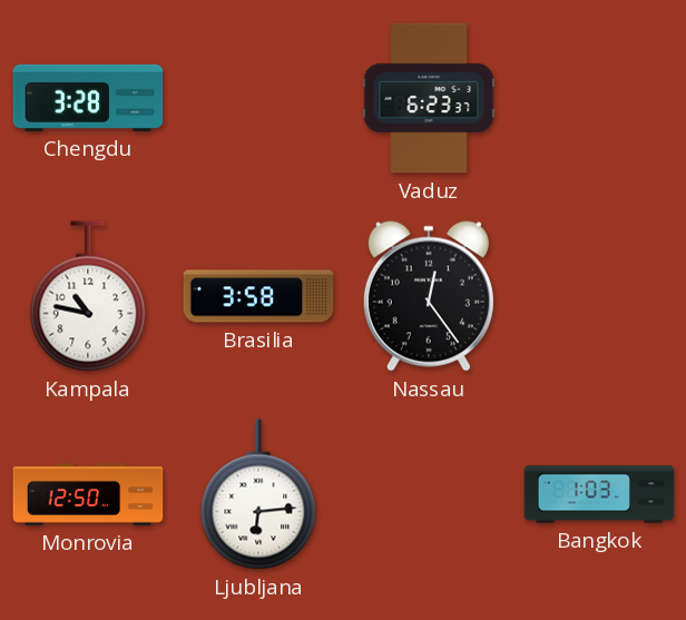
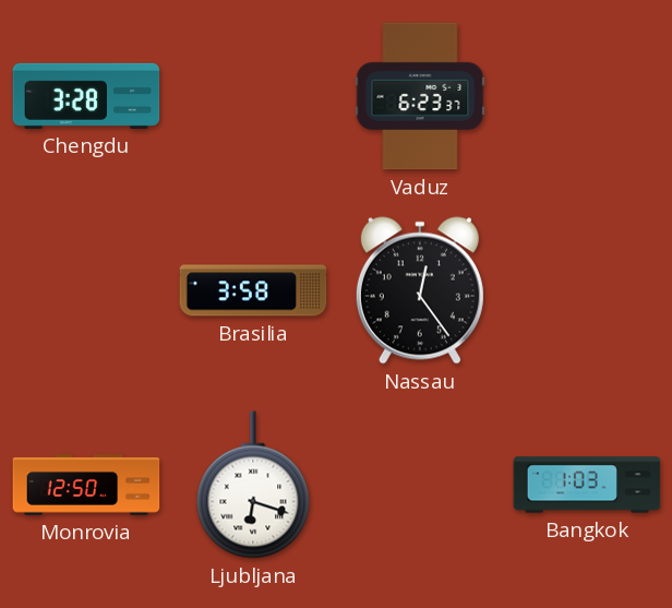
Kampala: 10:47 -> none
Ljubljana: 6:14 -> 6:18
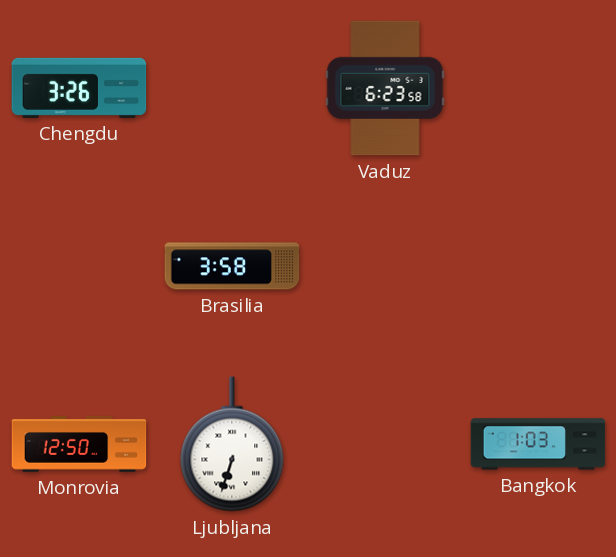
Chengdu: 3:28 -> 3:26
Vaduz: 6:23:37 -> 6:23:58
Nassau: 12:24 -> none
Ljubljana: 6:18 -> 6:33
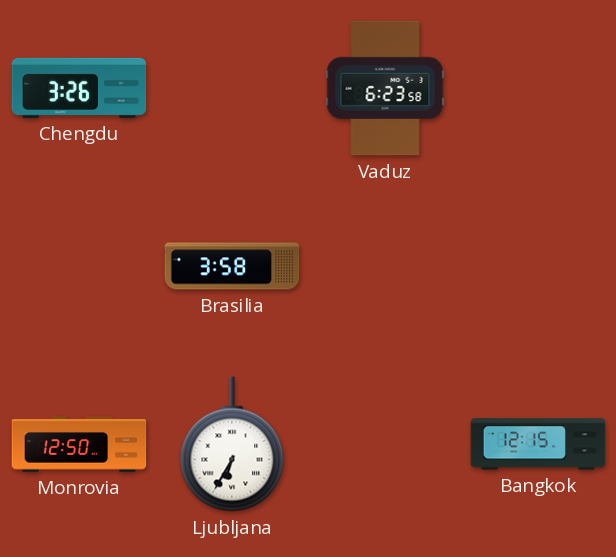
Ljubljana: 6:33 -> 6:35
Bangkok: 1:03 -> 12:15
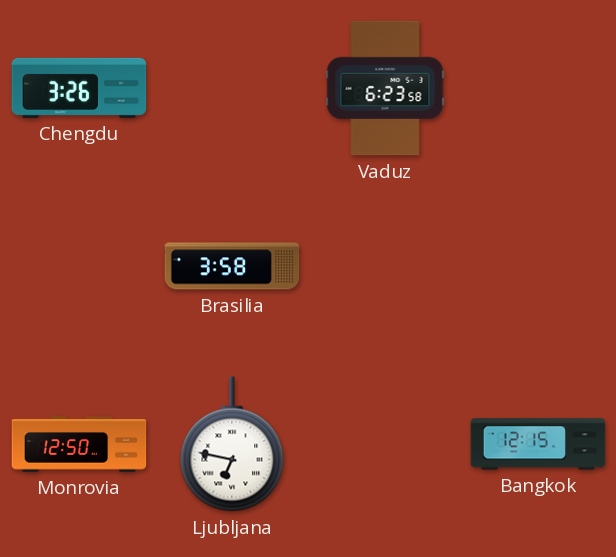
Ljubljana: 6:35 -> 6:47
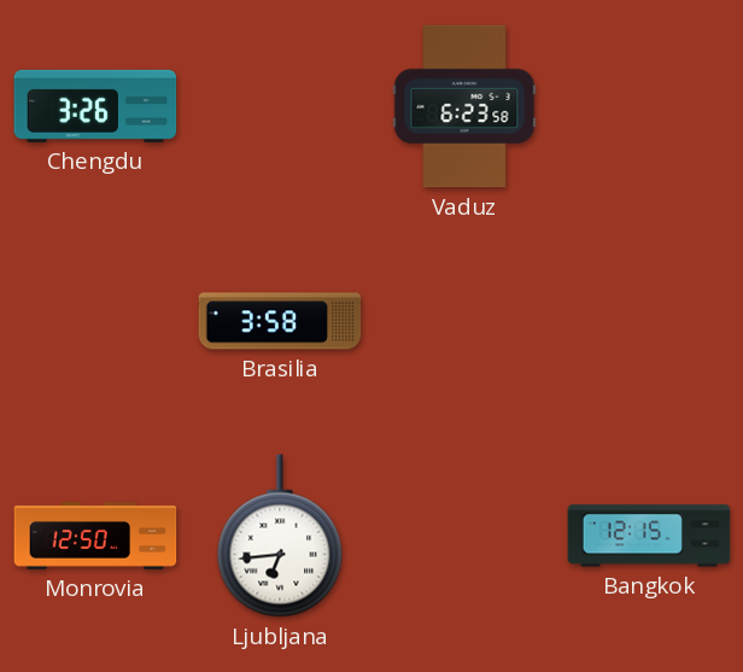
Ljubljana: 6:47 -> 6:44
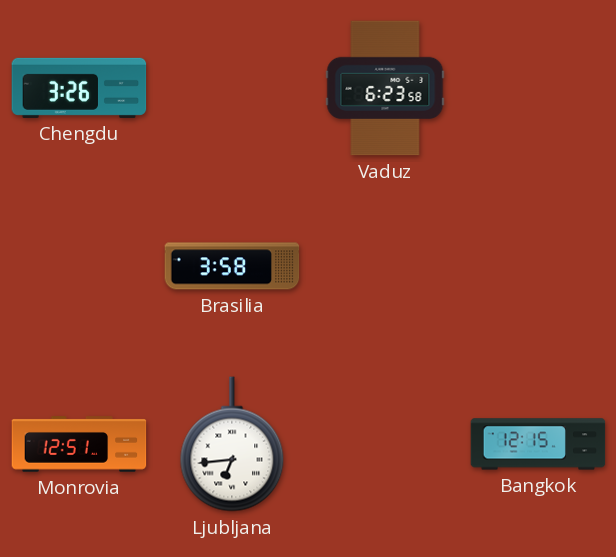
Monrovia: 12:50 -> 12:51
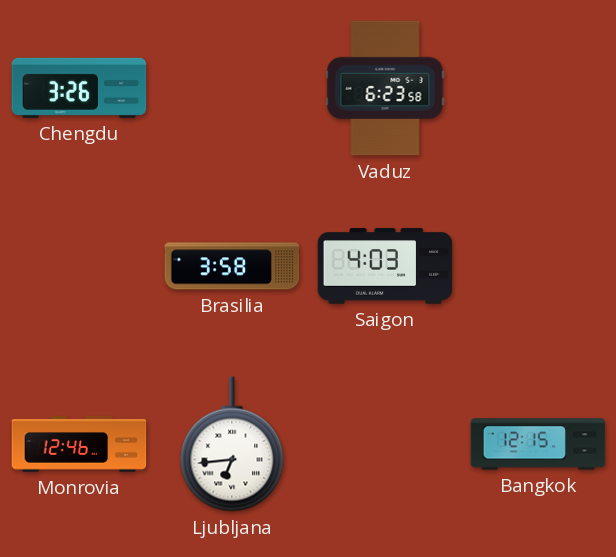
Saigon: none -> 4:03
Monrovia: 12:51 -> 12:46
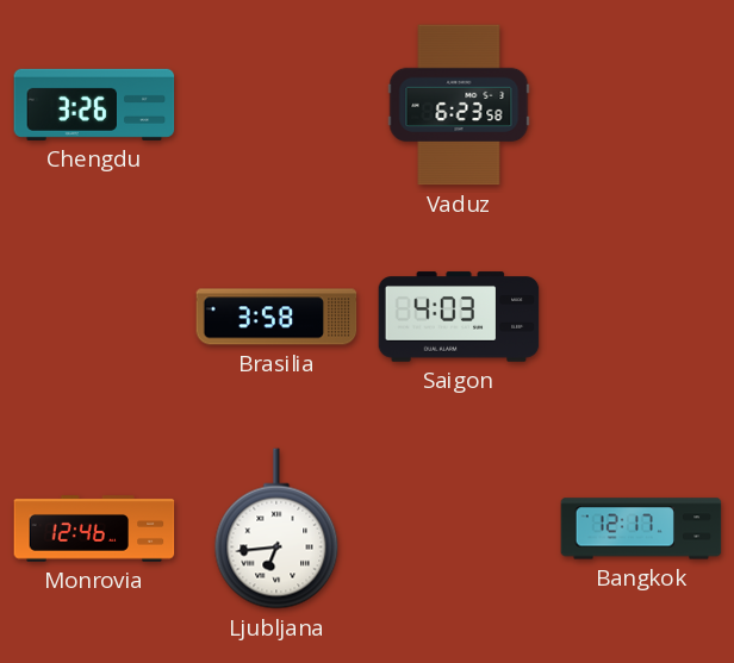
Bangkok: 12:15 -> 12:17
